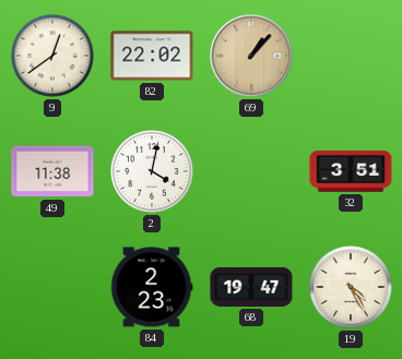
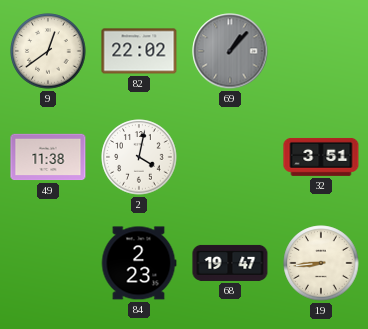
69 dial: champagne -> grey
19: 4:25 -> 8:44
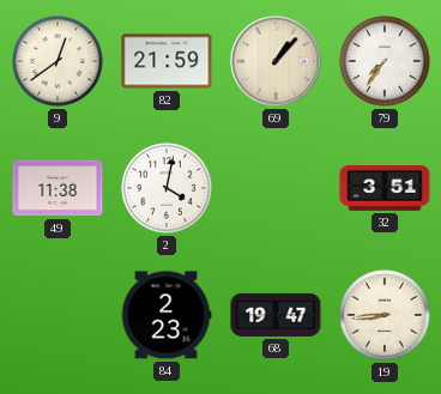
82: 22:02 -> 21:59
69 dial: grey -> cream
79: none -> 7:36
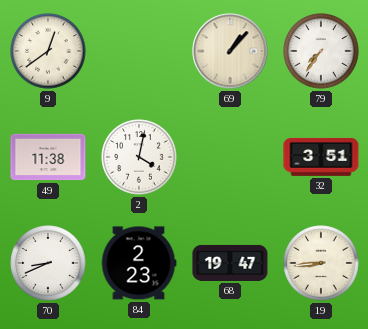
82: 21:59 -> none
70: none -> 8:41
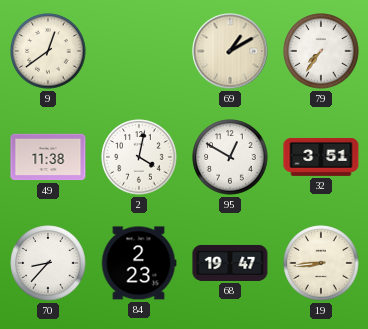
69: 1:07 -> 1:10
95: none -> 12:50
70: 8:41 -> 8:37
